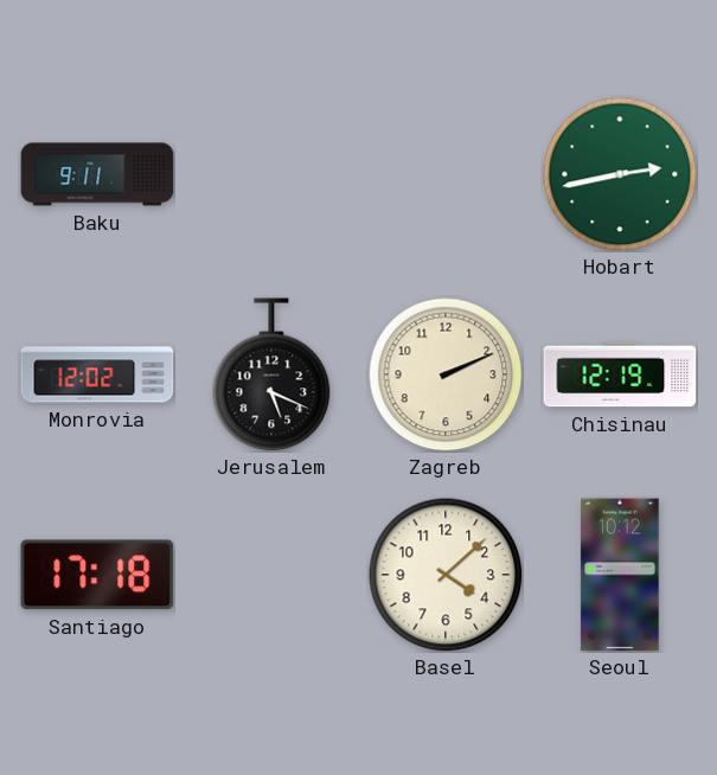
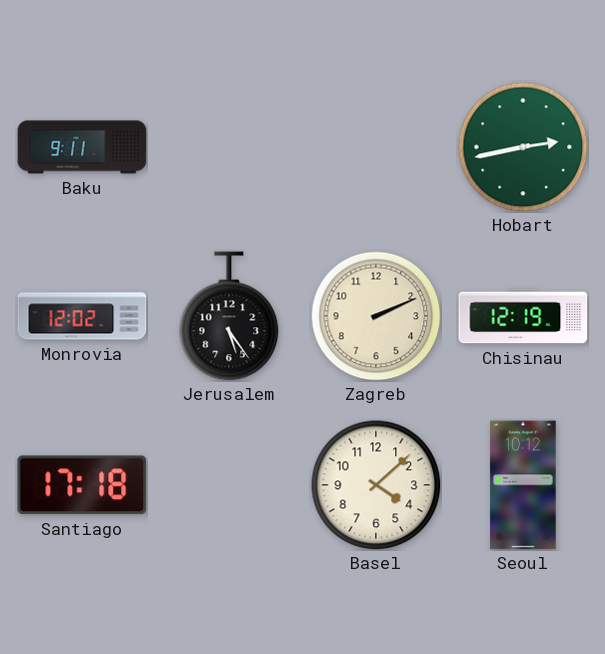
Jerusalem: 5:19 -> 5:24
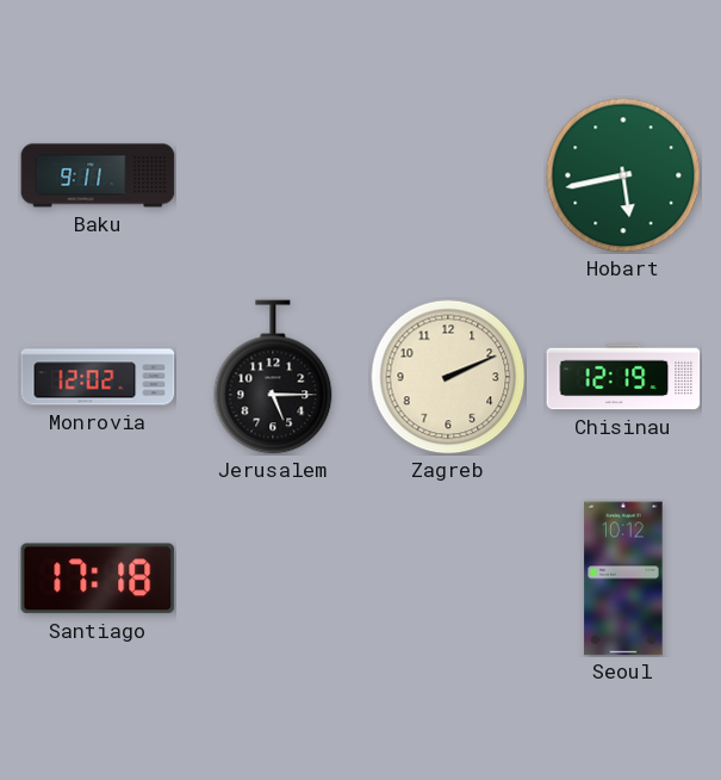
Hobart: 2:43 -> 5:43
Jerusalem: 5:24 -> 5:15
Basel: 4:08 -> none
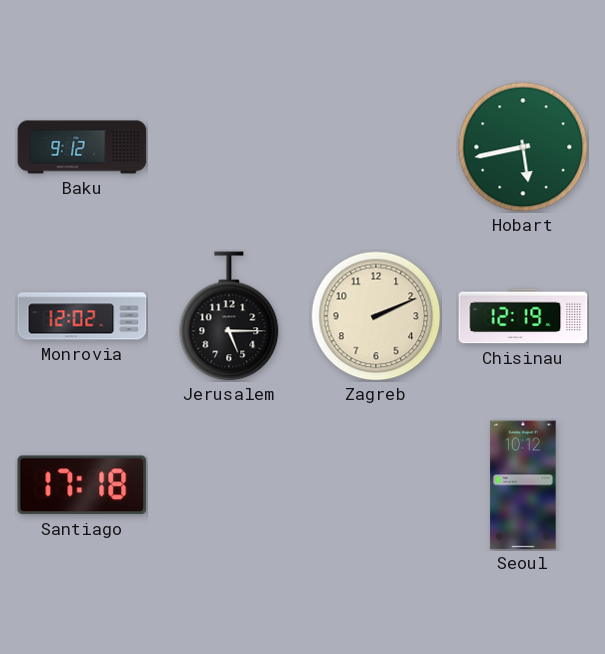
Baku: 9:11 -> 9:12
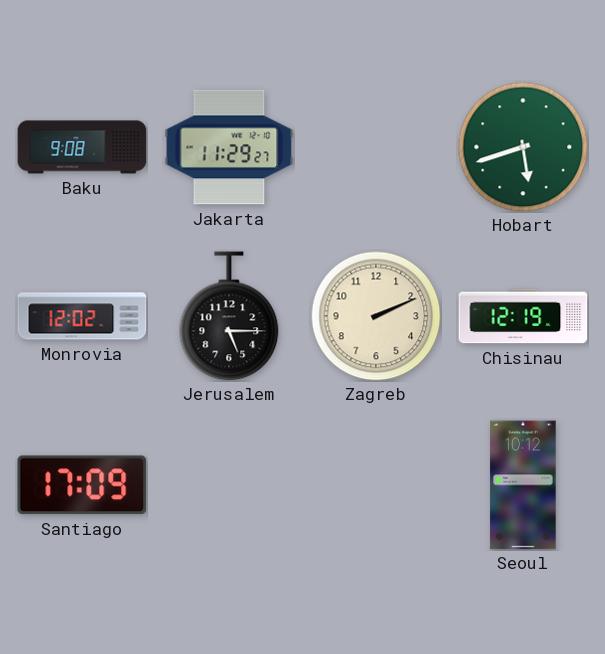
Baku: 9:12 -> 9:08
Jakarta: none -> 11:29
Hobart: 5:43 -> 5:42
Santiago: 17:18 -> 17:09
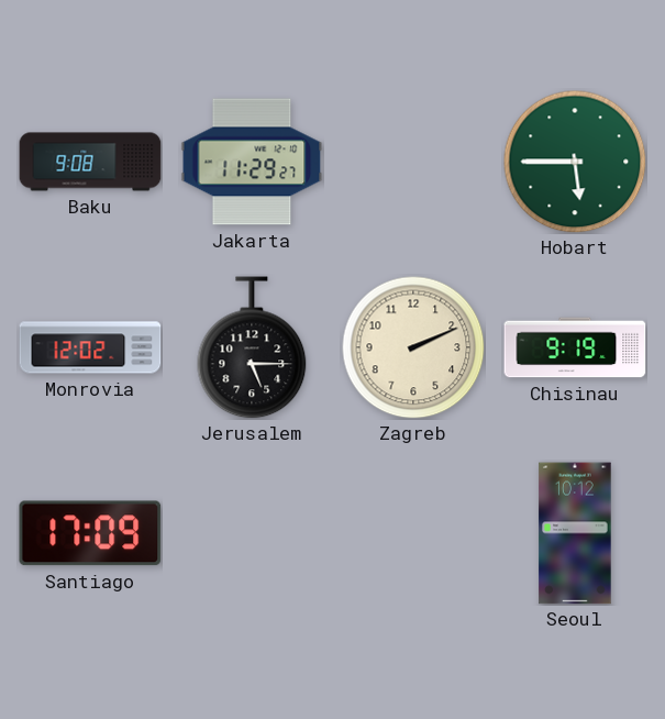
Hobart: 5:42 -> 5:45
Chisinau: 12:19 -> 9:19
